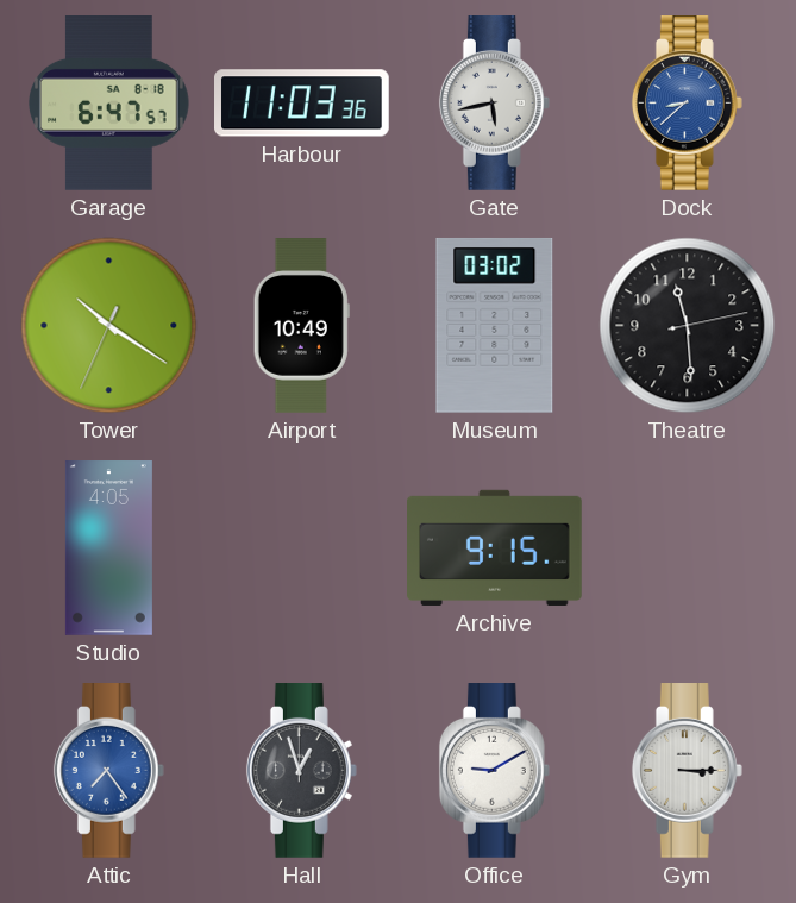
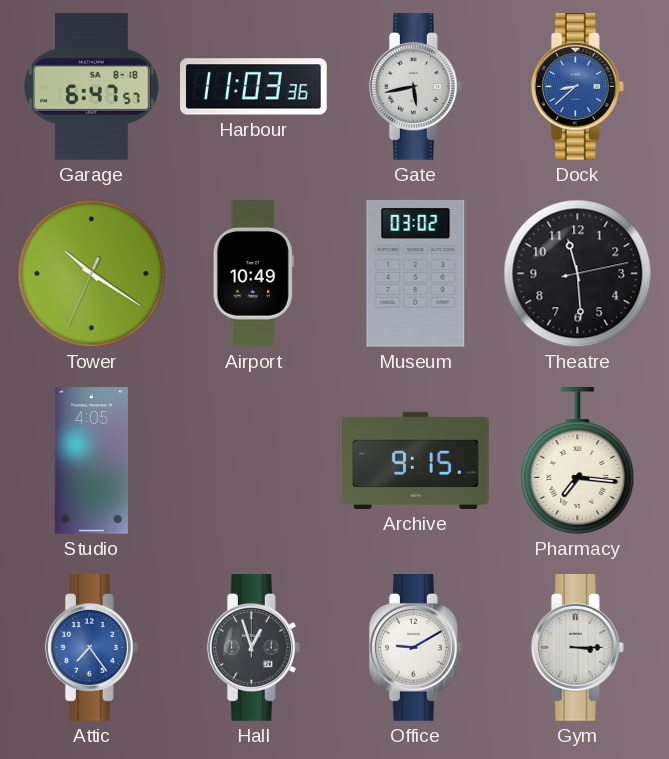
Pharmacy: none -> 7:16
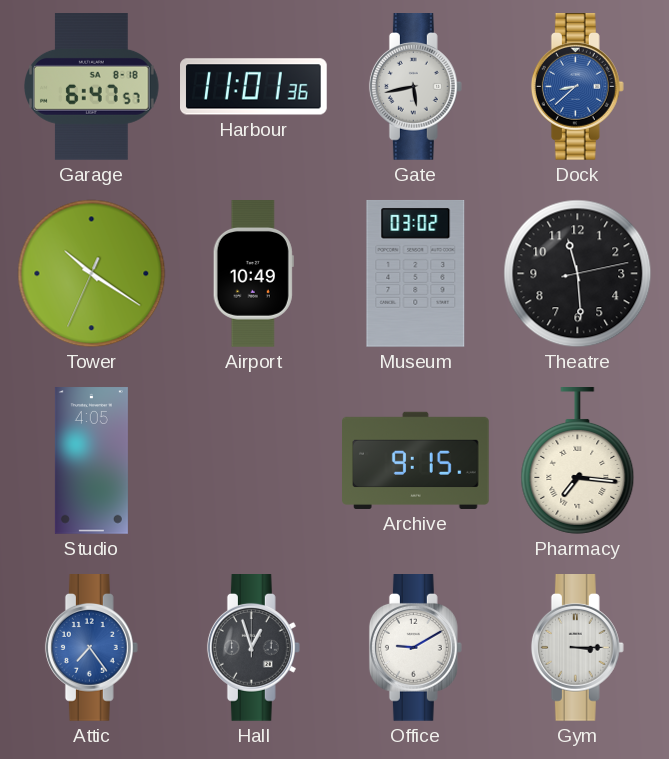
Harbour: 11:03 -> 11:01
